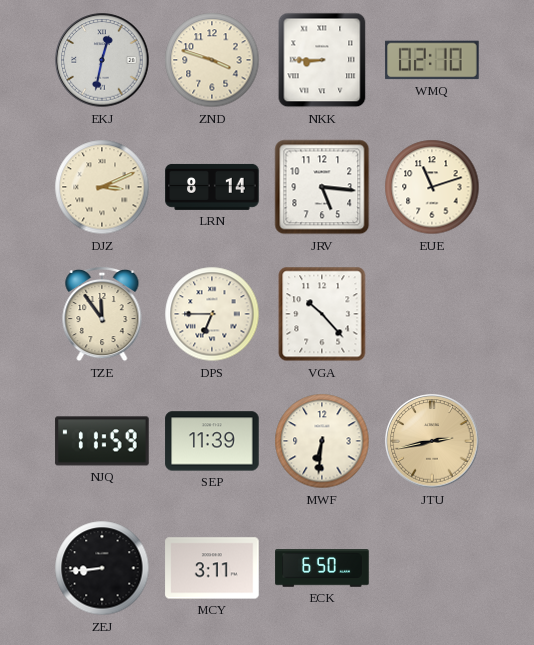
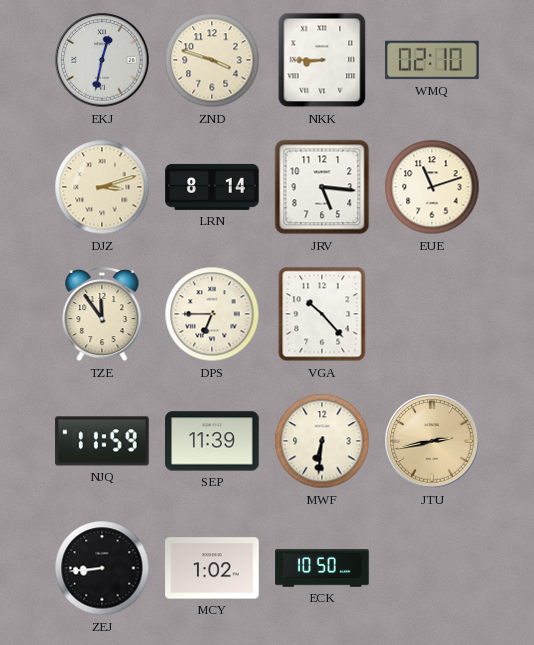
DJZ: 3:11 -> 3:12
MCY: 3:11 -> 1:02
ECK: 6:50 -> 10:50
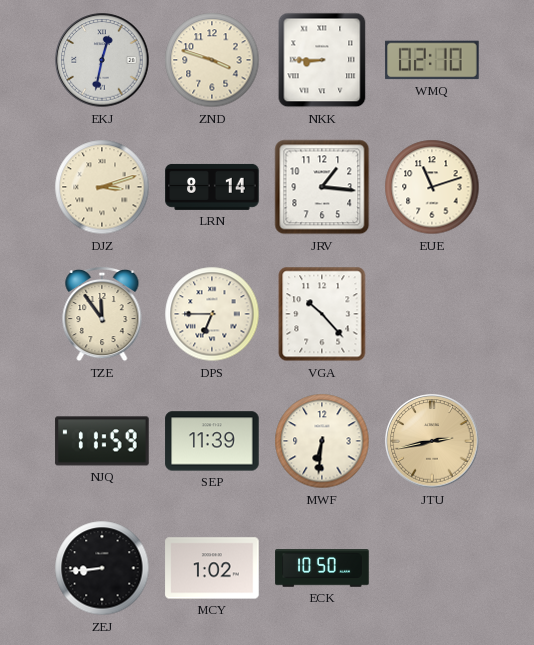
JRV: 5:16 -> 1:16
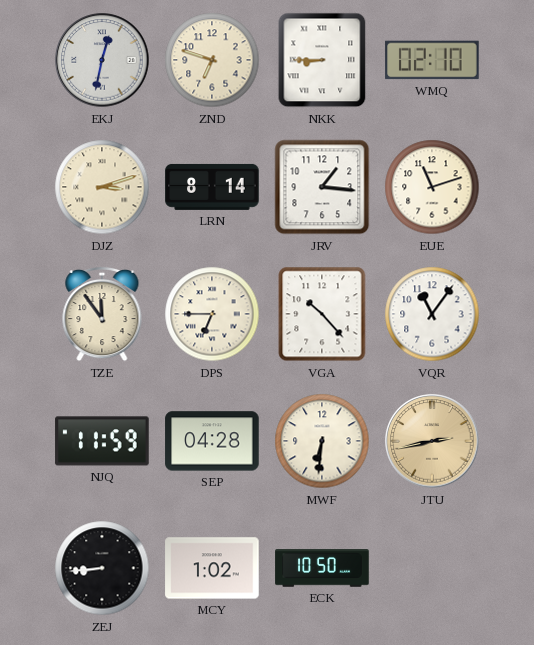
ZND: 3:48 -> 6:48
VQR: none -> 11:06
SEP: 11:39 -> 04:28
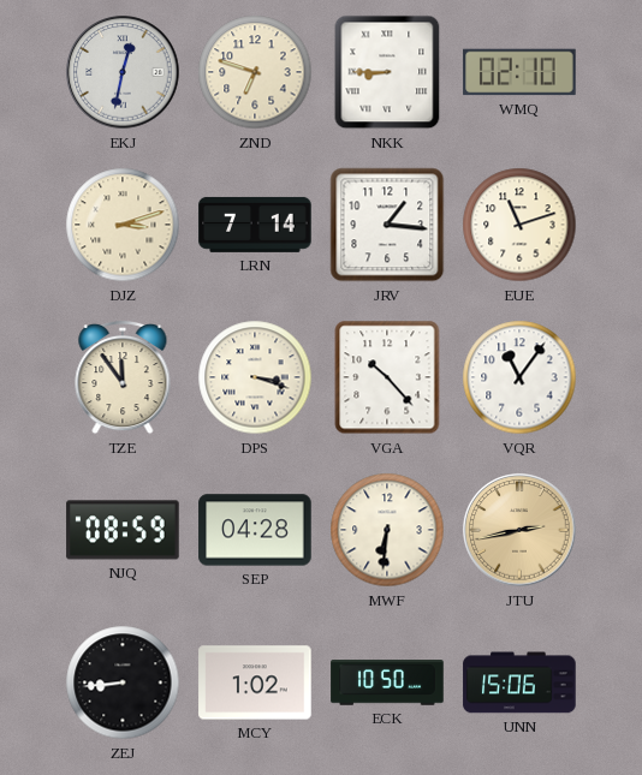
LRN: 8:14 -> 7:14
DPS: 6:45 -> 3:18
NJQ: 11:59 -> 08:59
UNN: none -> 15:06
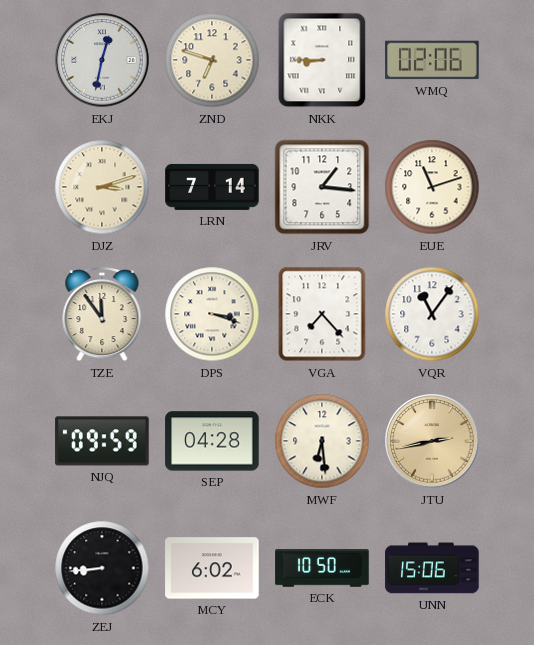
WMQ: 02:10 -> 02:06
VGA: 10:23 -> 7:23
NJQ: 08:59 -> 09:59
MWF: 6:31 -> 6:29
MCY: 1:02 -> 6:02
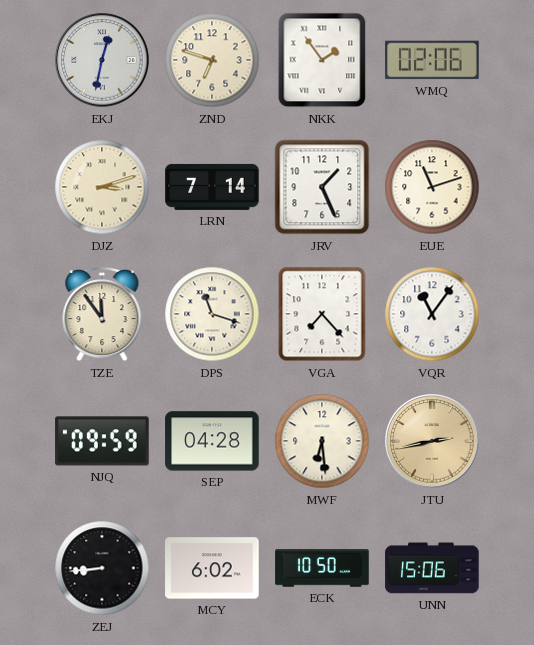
NKK: 8:45 -> 1:54
JRV: 1:16 -> 1:26
DPS: 3:18 -> 11:18
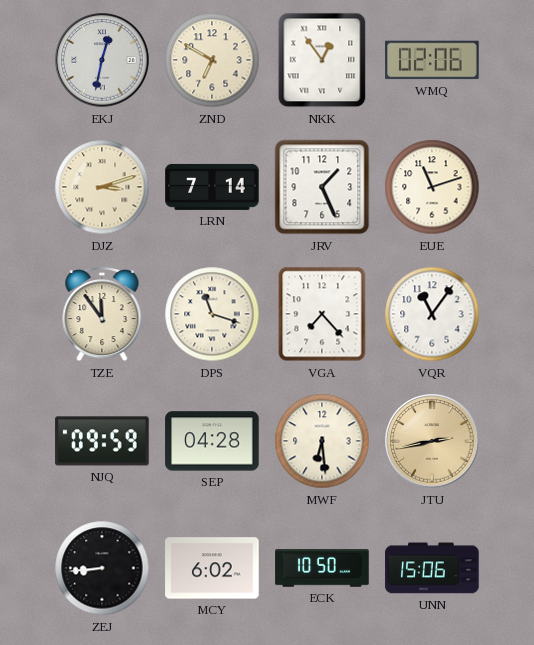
ZND: 6:48 -> 6:50
NKK: 1:54 -> 12:54
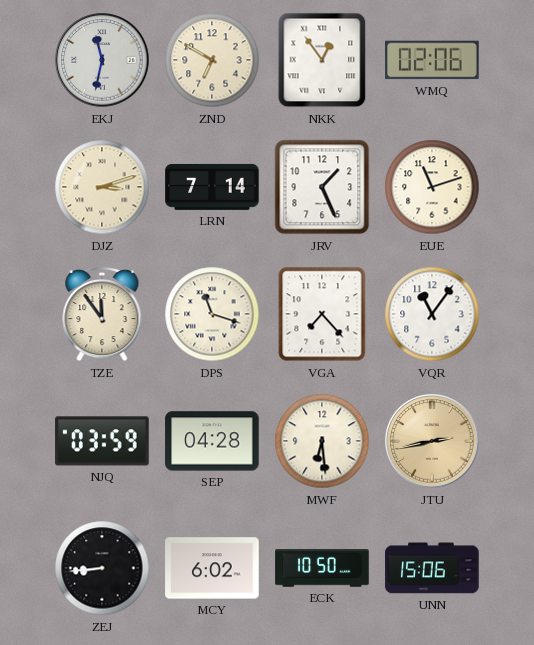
EKJ: 12:32 -> 11:32
NJQ: 09:59 -> 03:59
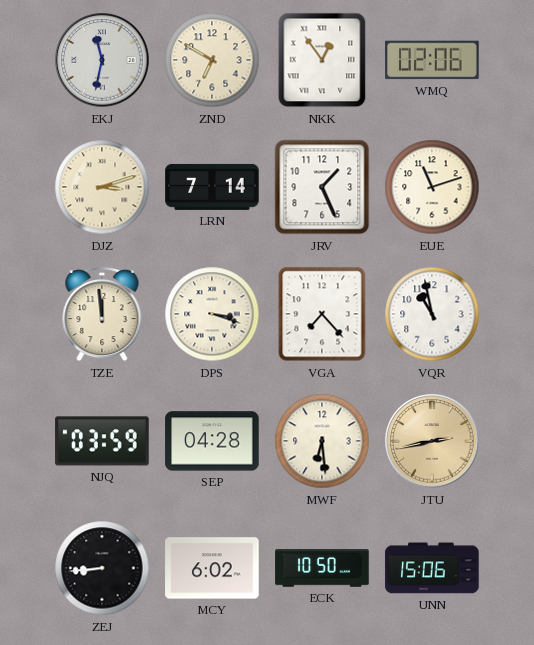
TZE: 11:54 -> 11:59
DPS: 11:18 -> 3:18
VQR: 11:06 -> 10:58
